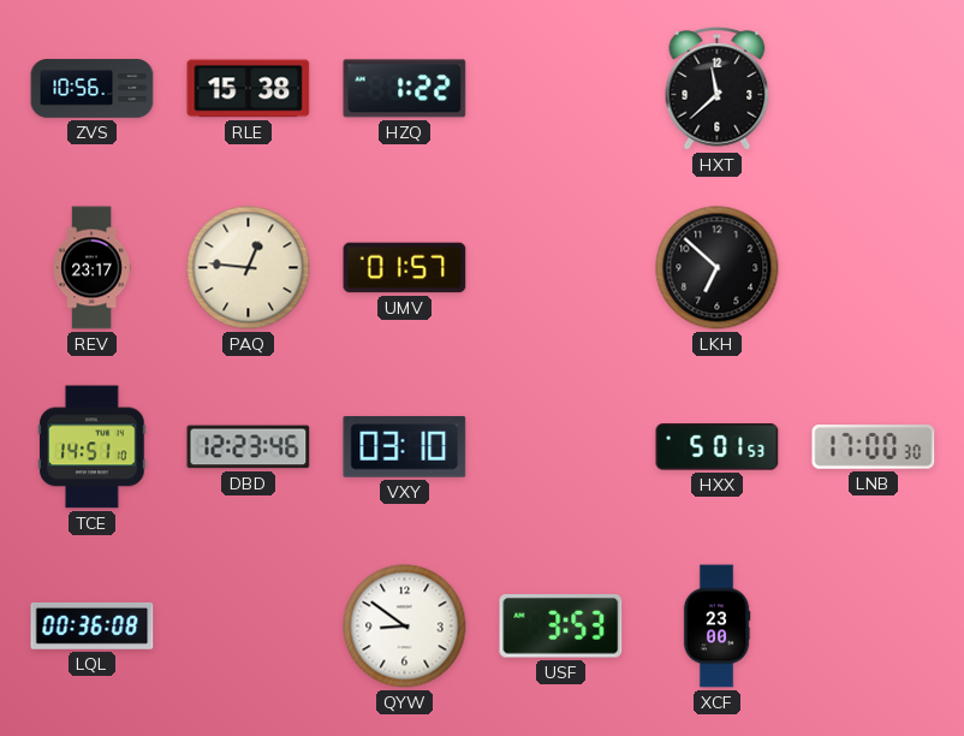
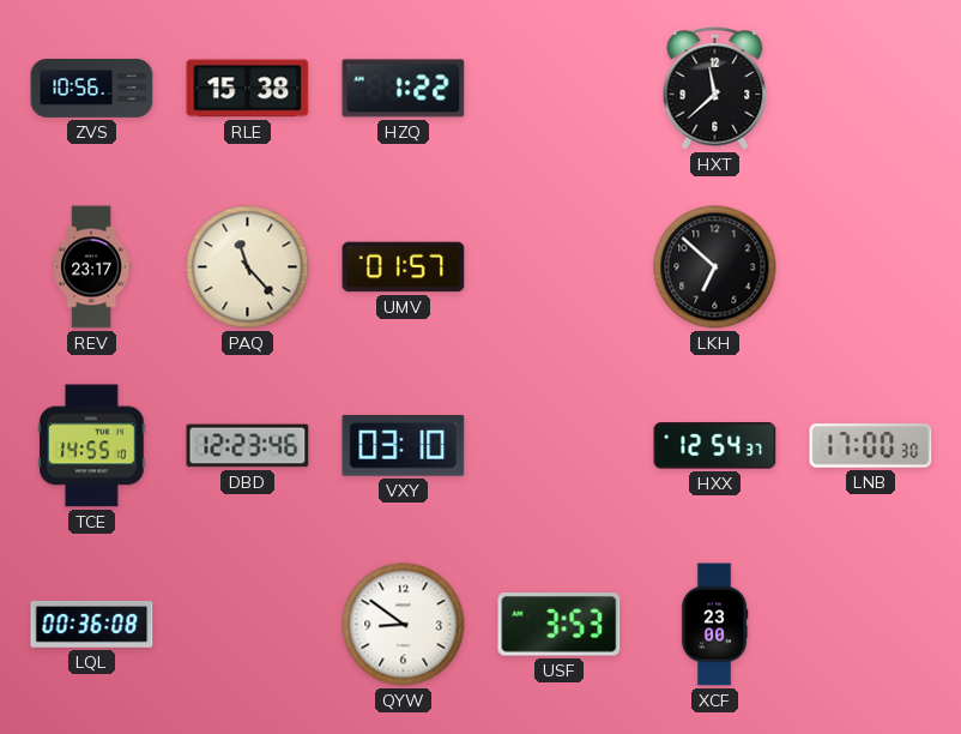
PAQ: 12:46 -> 11:23
TCE: 14:51 -> 14:55
HXX: 5:01 -> 12:54
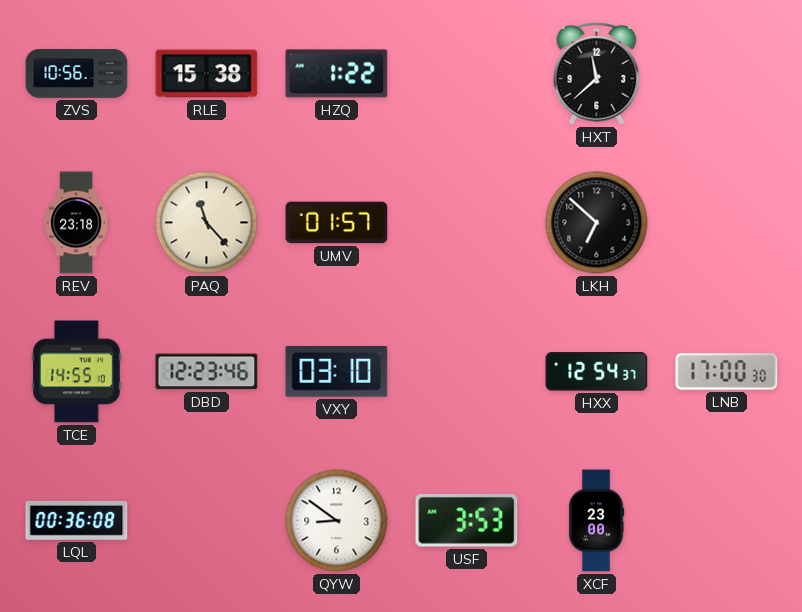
REV: 23:17 -> 23:18
